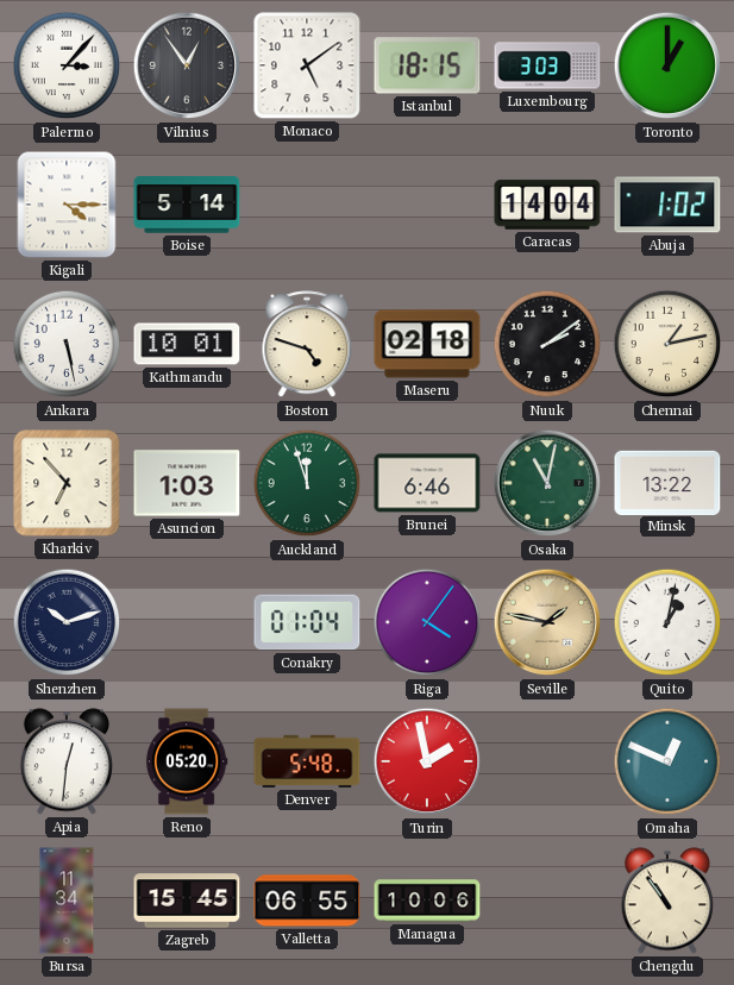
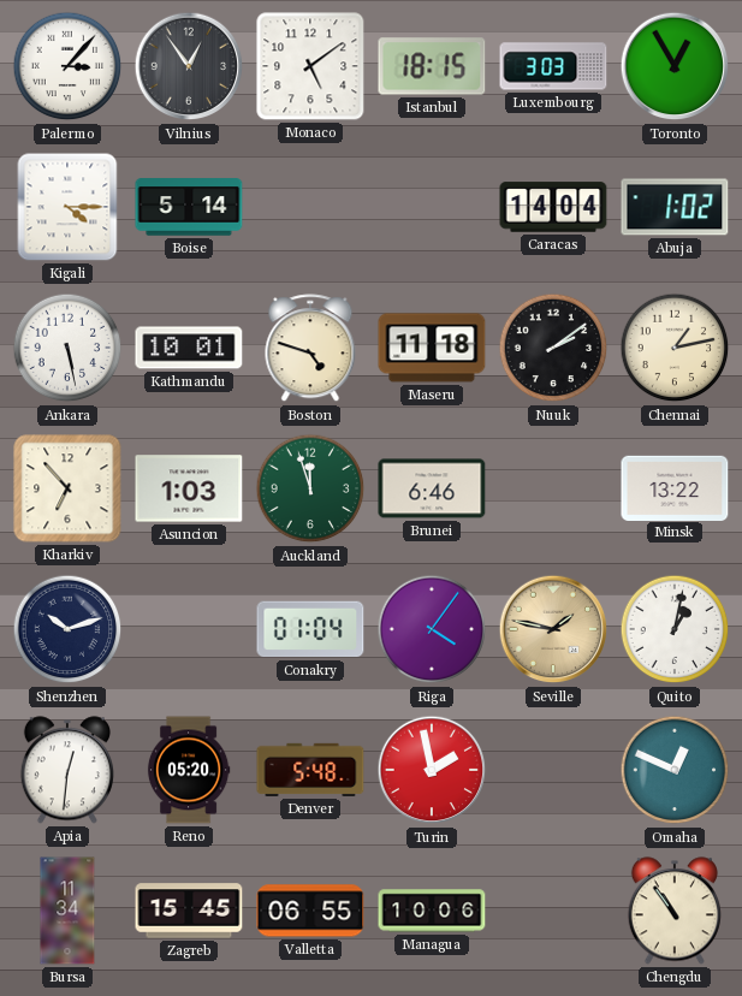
Toronto: 1:00 -> 12:55
Maseru: 02:18 -> 11:18
Osaka: 11:02 -> none
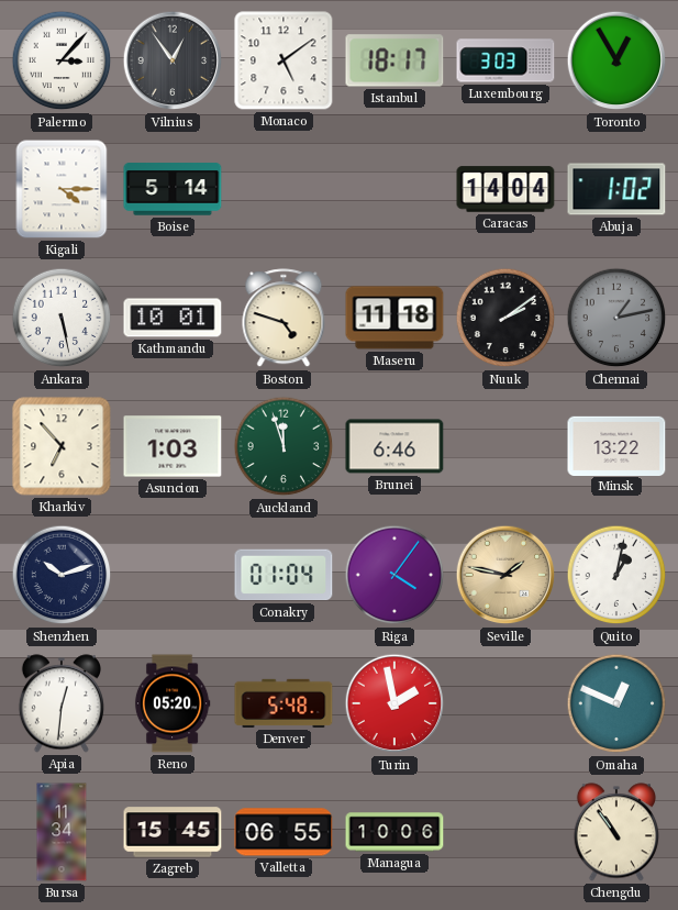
Istanbul: 18:15 -> 18:17
Chennai dial: cream -> grey
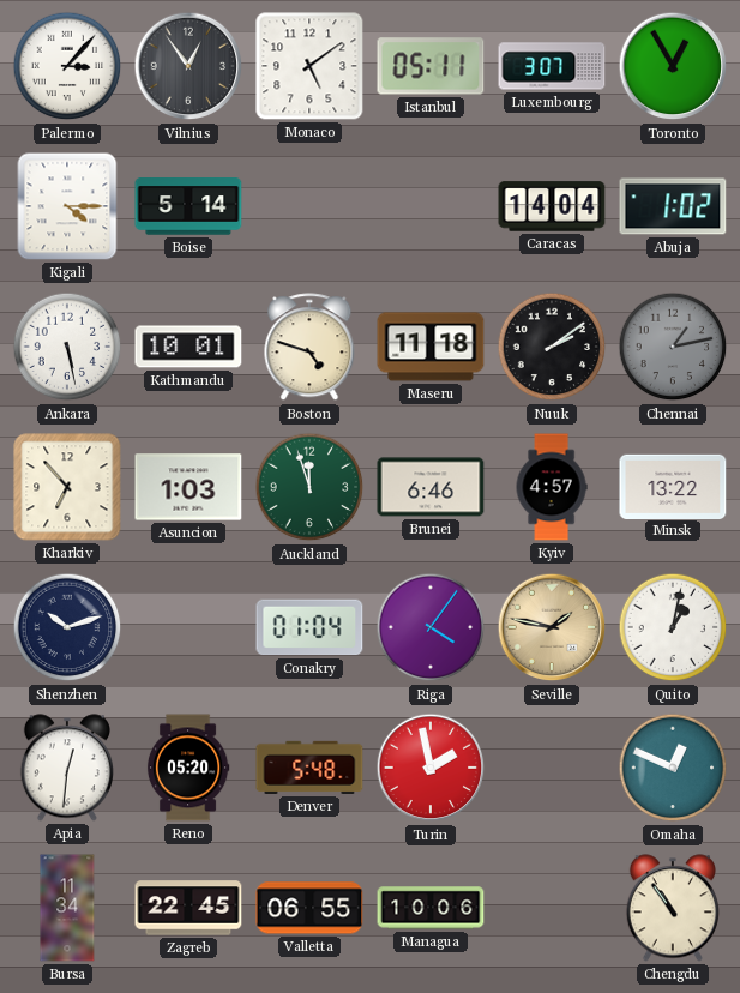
Istanbul: 18:17 -> 05:11
Luxembourg: 3:03 -> 3:07
Kyiv: none -> 4:57
Zagreb: 15:45 -> 22:45
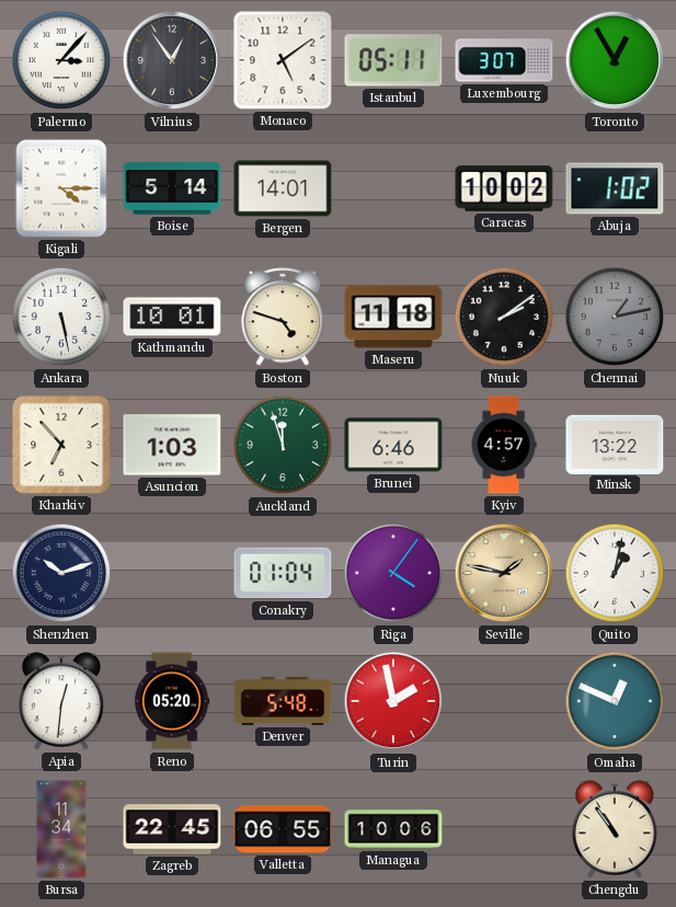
Bergen: none -> 14:01
Caracas: 14:04 -> 10:02
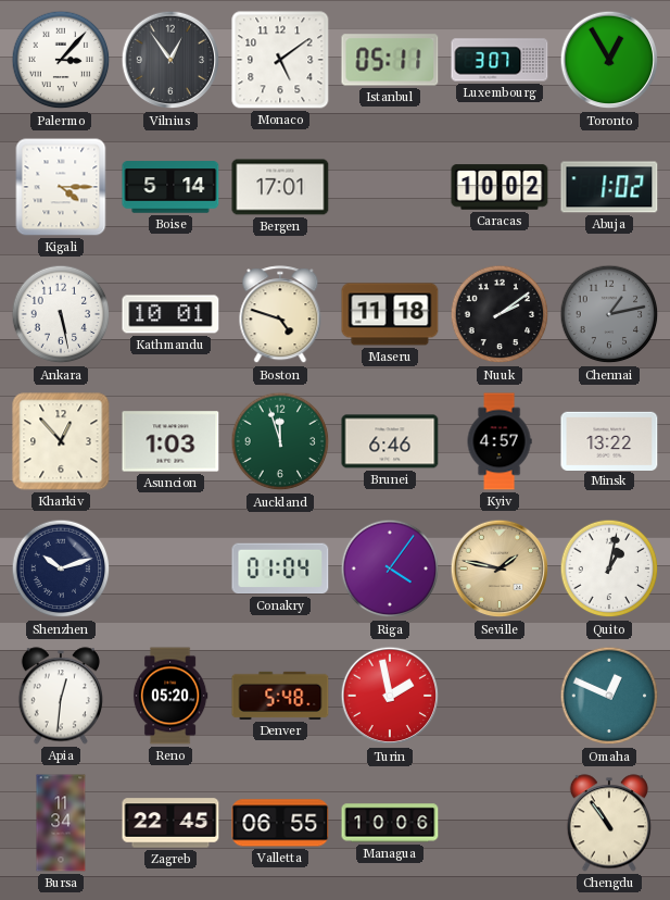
Bergen: 14:01 -> 17:01
Kharkiv: 6:53 -> 12:53
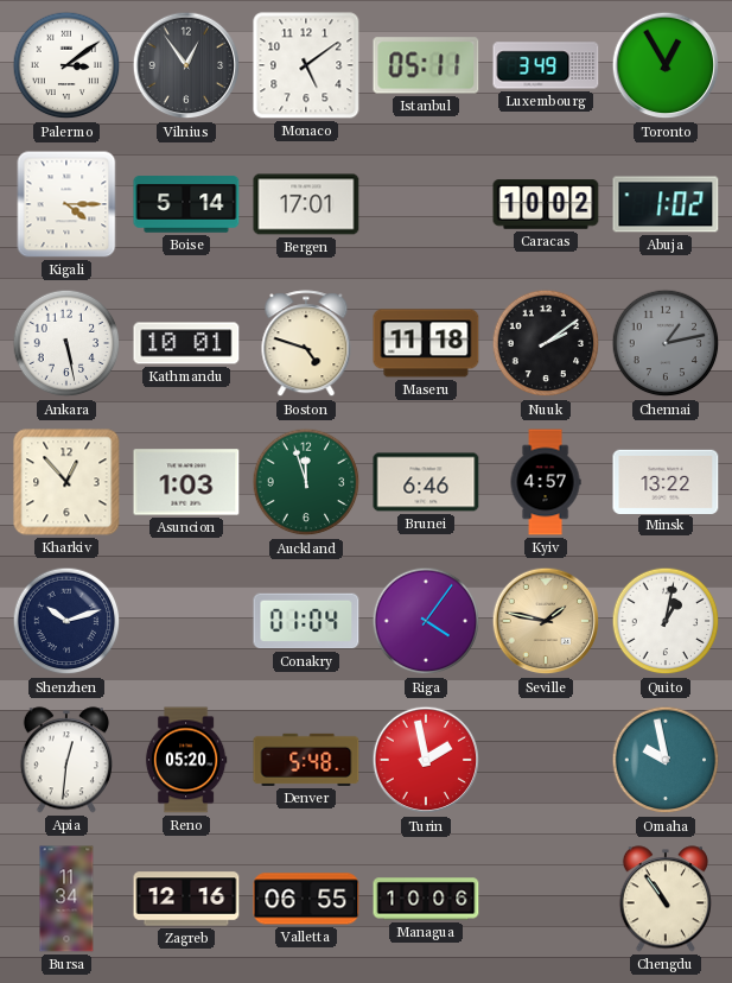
Palermo: 3:07 -> 3:09
Luxembourg: 3:07 -> 3:49
Omaha: 12:49 -> 9:58
Zagreb: 22:45 -> 12:16
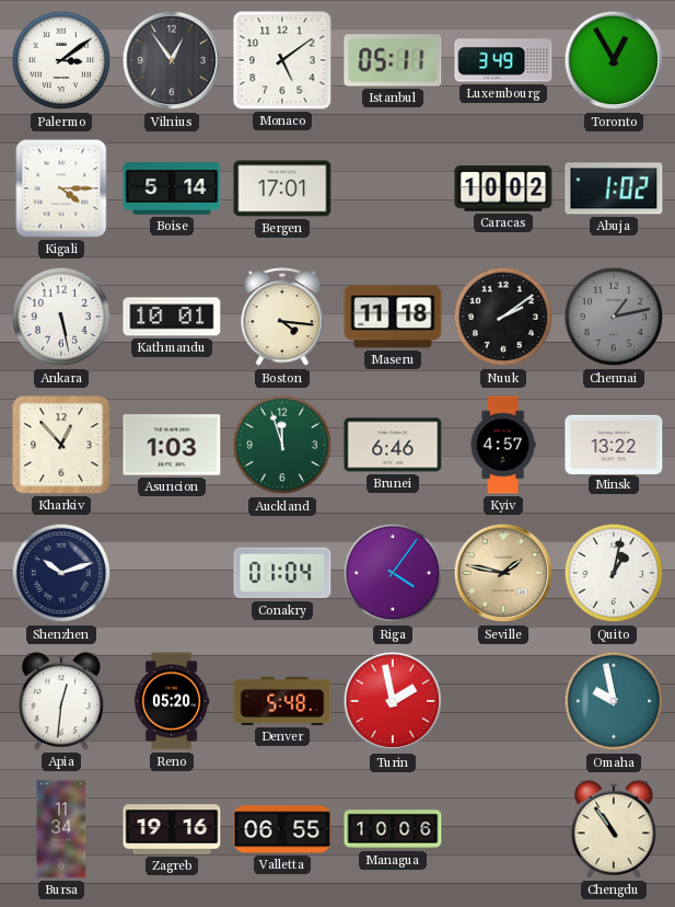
Boston: 4:48 -> 4:16
Zagreb: 12:16 -> 19:16
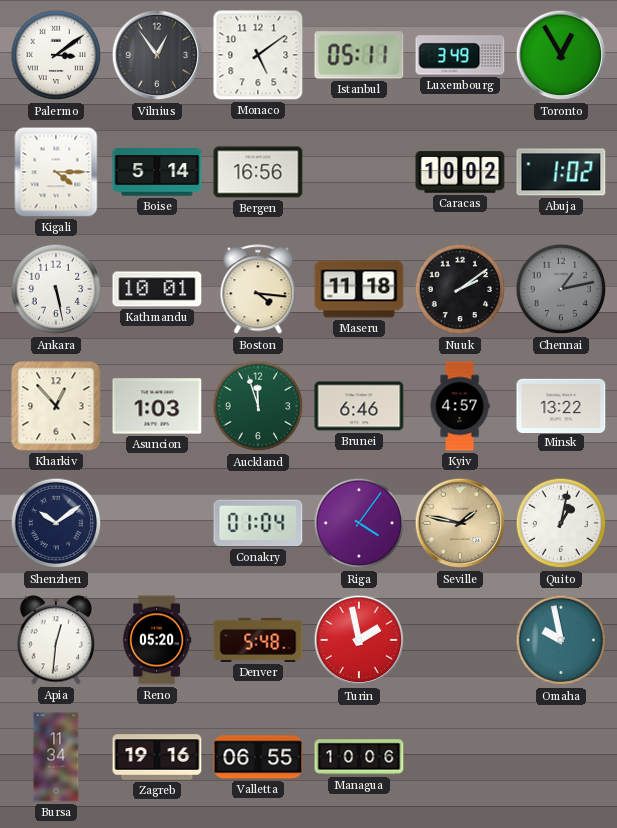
Bergen: 17:01 -> 16:56
Shenzhen: 10:12 -> 10:09
Chengdu: 10:54 -> none
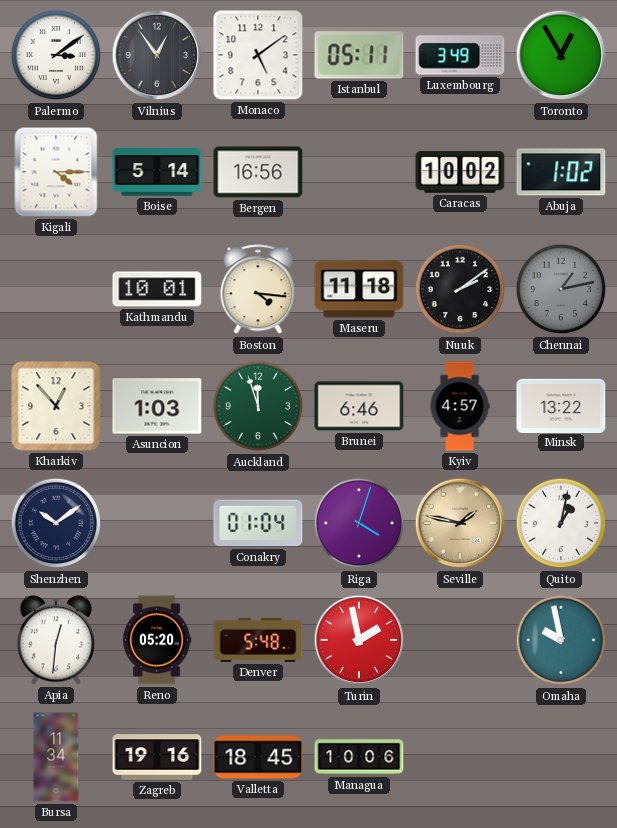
Ankara: 5:28 -> none
Riga: 4:06 -> 4:03
Valletta: 06:55 -> 18:45
